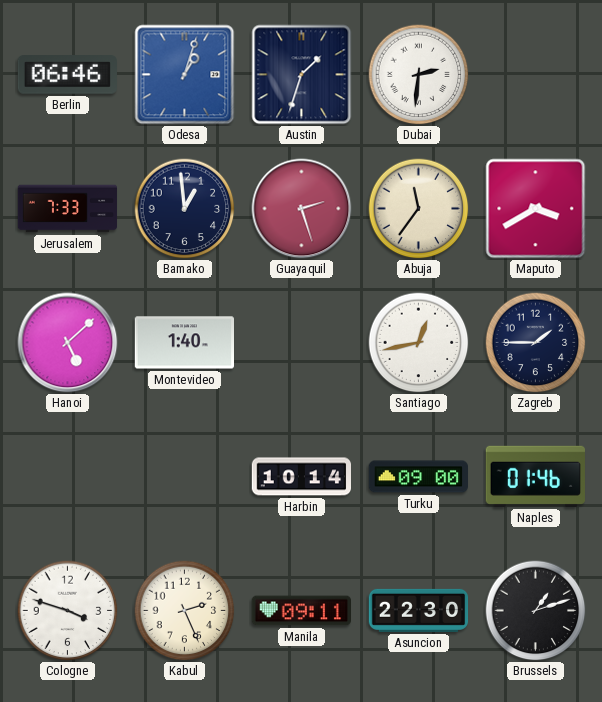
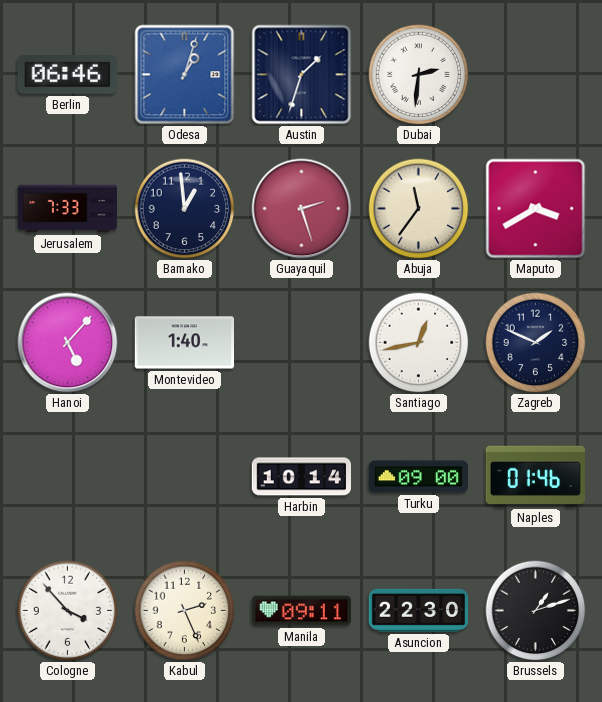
Hanoi: 5:08 -> 5:07
Zagreb: 1:45 -> 1:49
Cologne: 3:48 -> 3:53
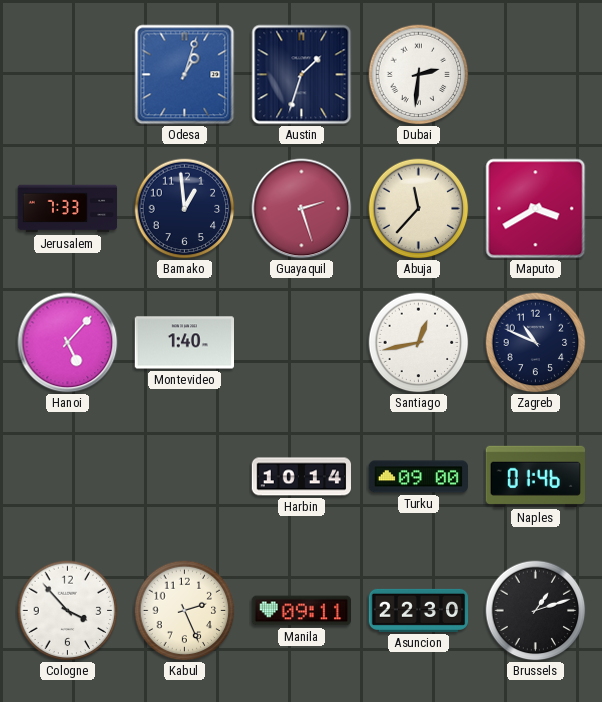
Berlin: 06:46 -> none
Abuja: 11:36 -> 11:37
Zagreb: 1:49 -> 10:49
